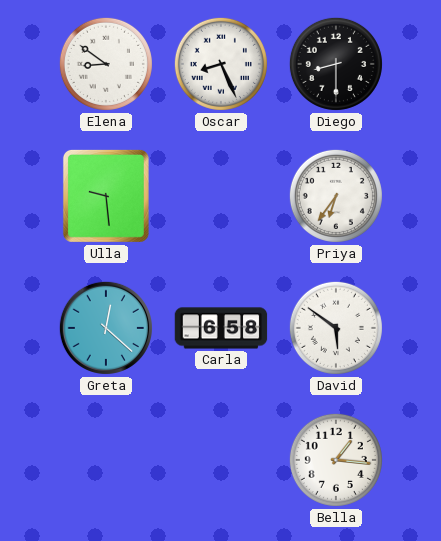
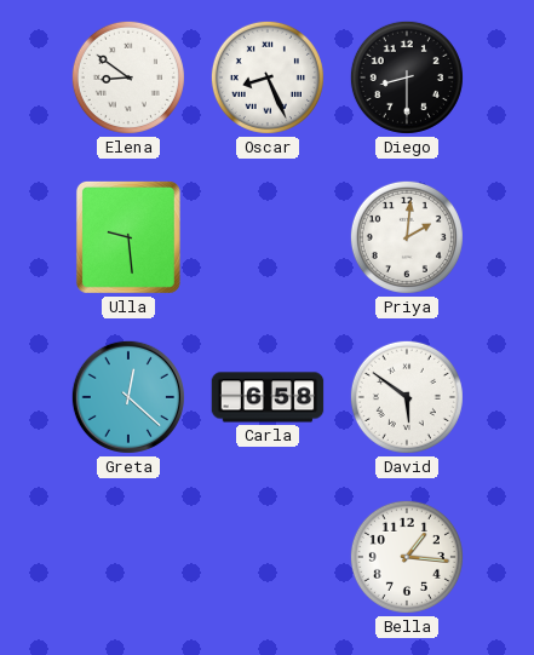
Priya: 6:36 -> 2:01
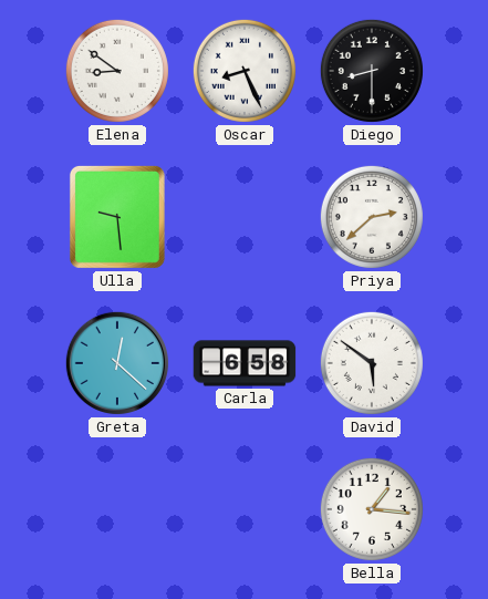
Priya: 2:01 -> 2:38
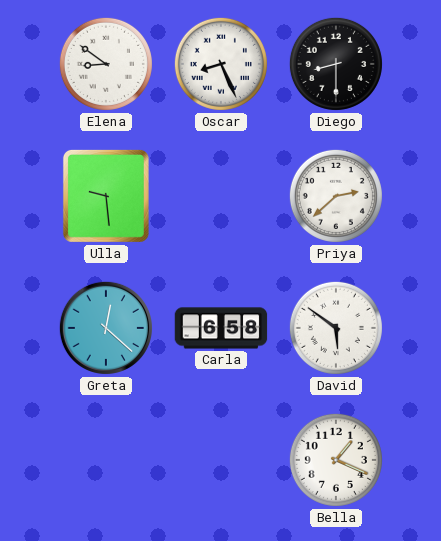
Bella: 1:16 -> 1:19
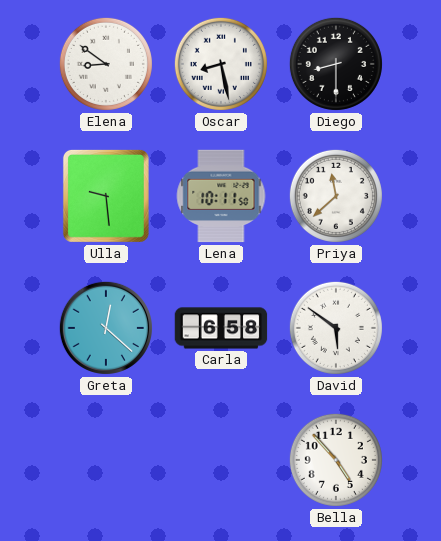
Oscar: 8:26 -> 8:28
Lena: none -> 10:11
Priya: 2:38 -> 11:38
Bella: 1:19 -> 4:53
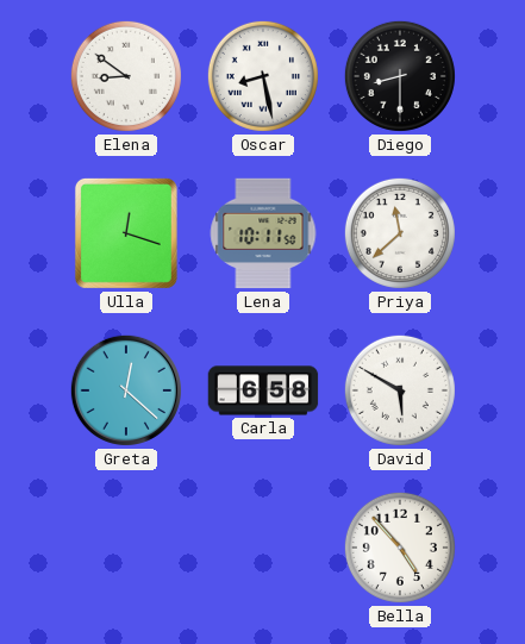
Ulla: 9:29 -> 12:18
David: 5:51 -> 5:50
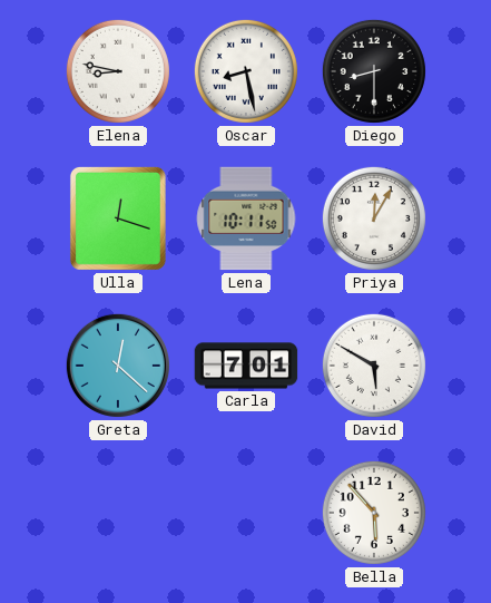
Elena: 8:51 -> 8:47
Priya: 11:38 -> 12:05
Carla: 6:58 -> 7:01
Bella: 4:53 -> 5:53
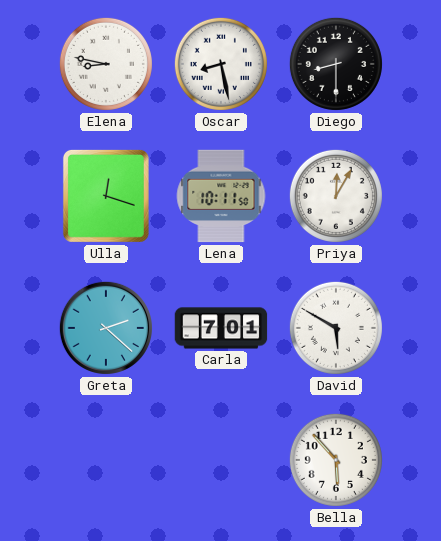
Greta: 12:22 -> 2:22
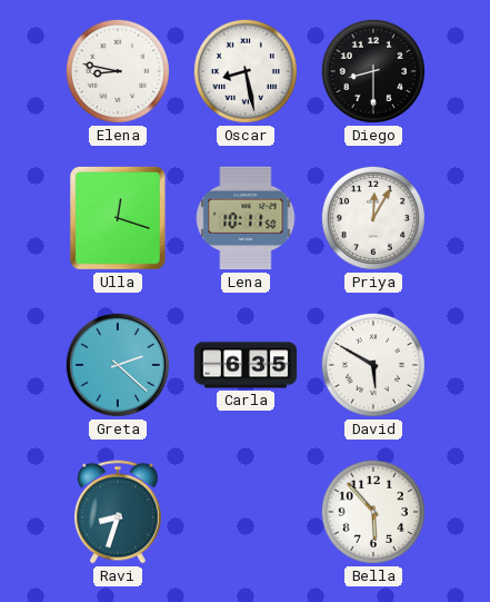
Carla: 7:01 -> 6:35
Ravi: none -> 8:33
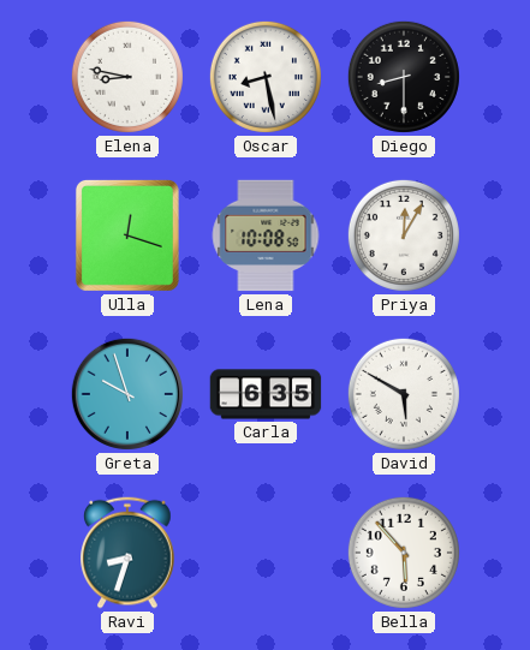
Lena: 10:11 -> 10:08
Greta: 2:22 -> 9:57
